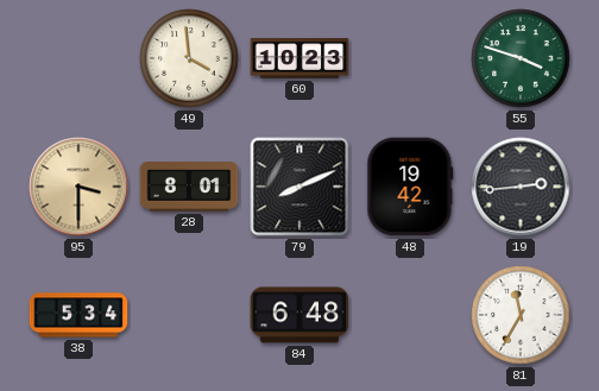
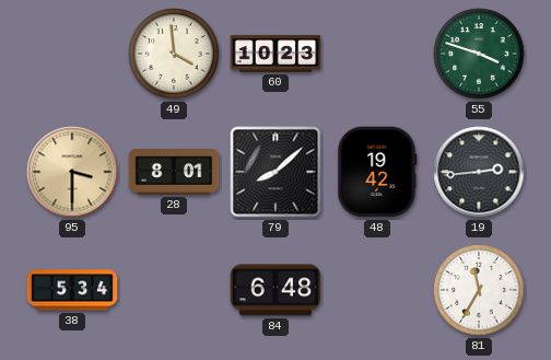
79: 8:11 -> 8:08
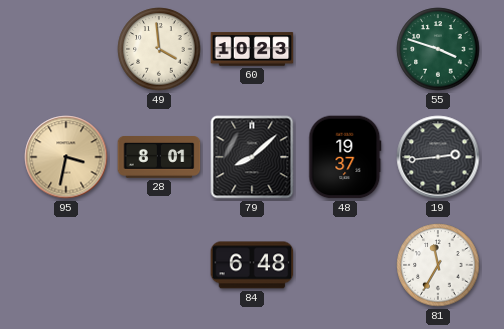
95: 3:30 -> 3:32
48: 19:42 -> 19:37
38: 5:34 -> none
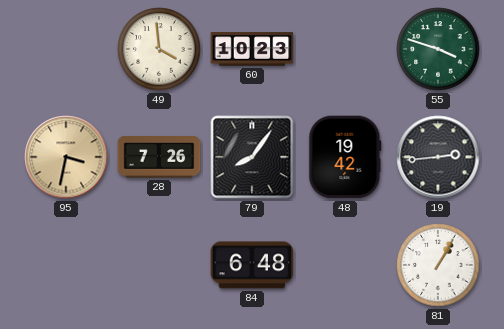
28: 8:01 -> 7:26
79: 8:08 -> 8:06
48: 19:37 -> 19:42
81: 11:35 -> 1:05
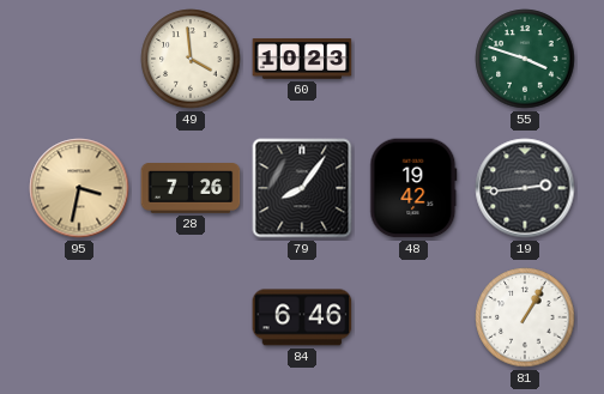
84: 6:48 -> 6:46
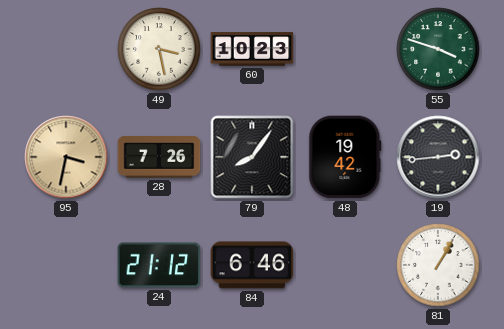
49: 3:59 -> 3:28
24: none -> 21:12
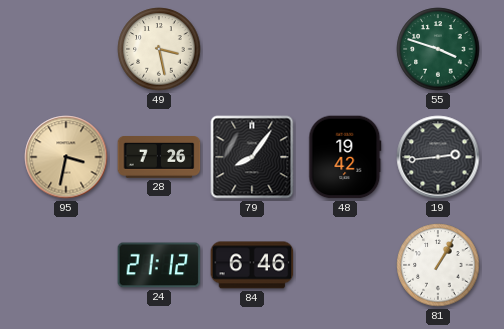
60: 10:23 -> none
